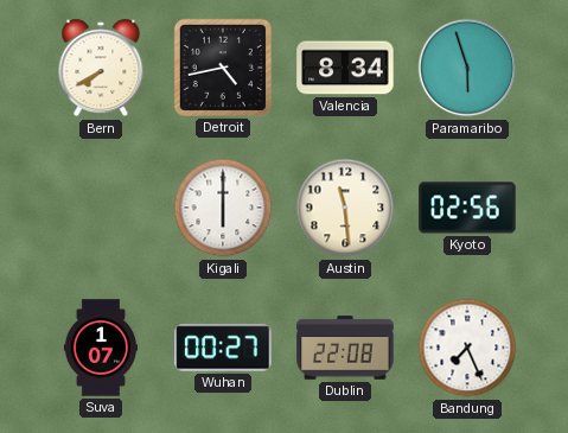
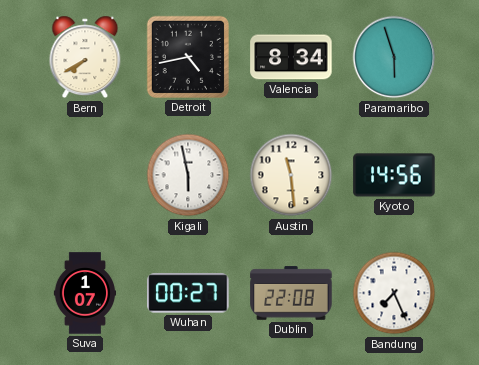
Kigali: 6:00 -> 5:58
Kyoto: 02:56 -> 14:56
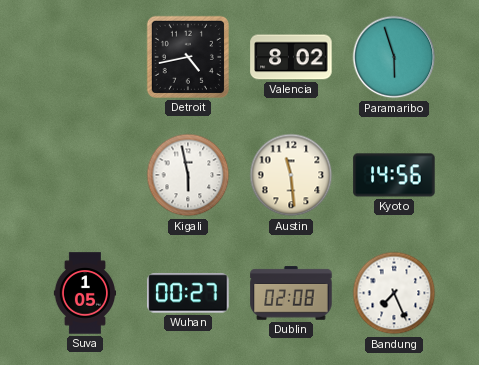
Bern: 7:40 -> none
Valencia: 8:34 -> 8:02
Suva: 1:07 -> 1:05
Dublin: 22:08 -> 02:08
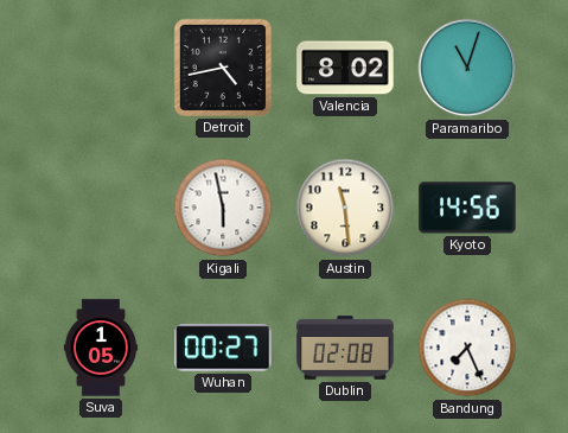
Paramaribo: 5:57 -> 11:03
